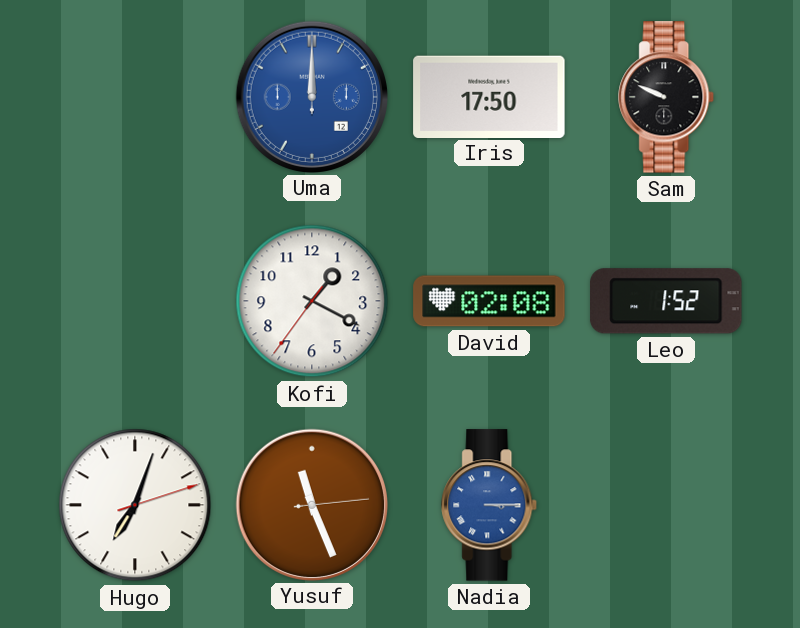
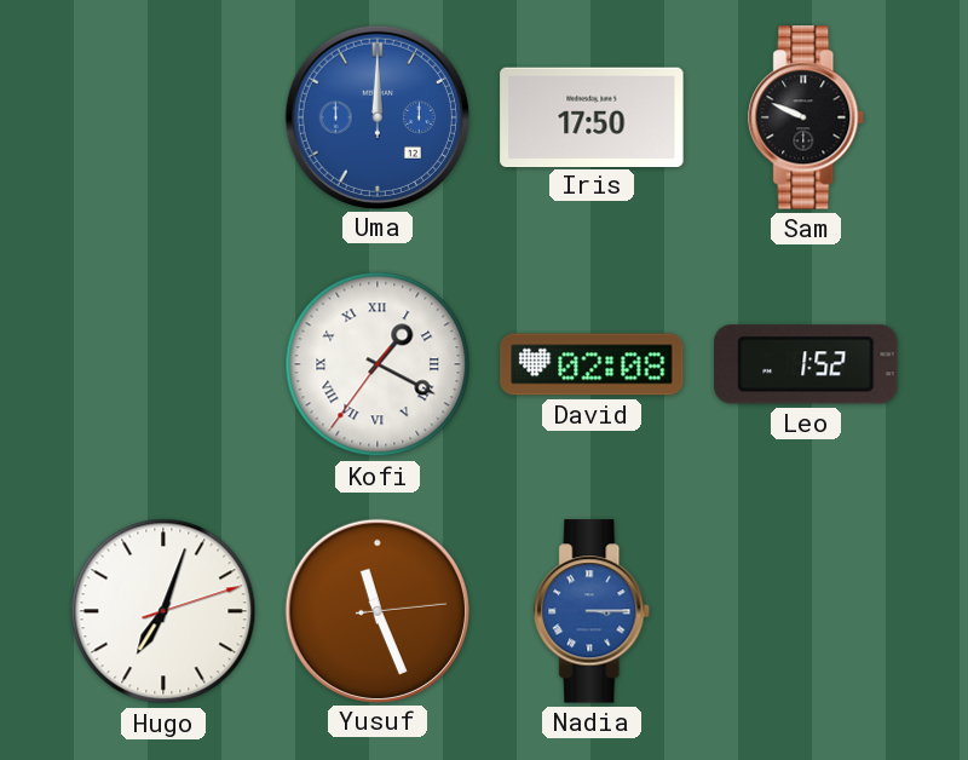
Kofi numerals: Arabic -> Roman
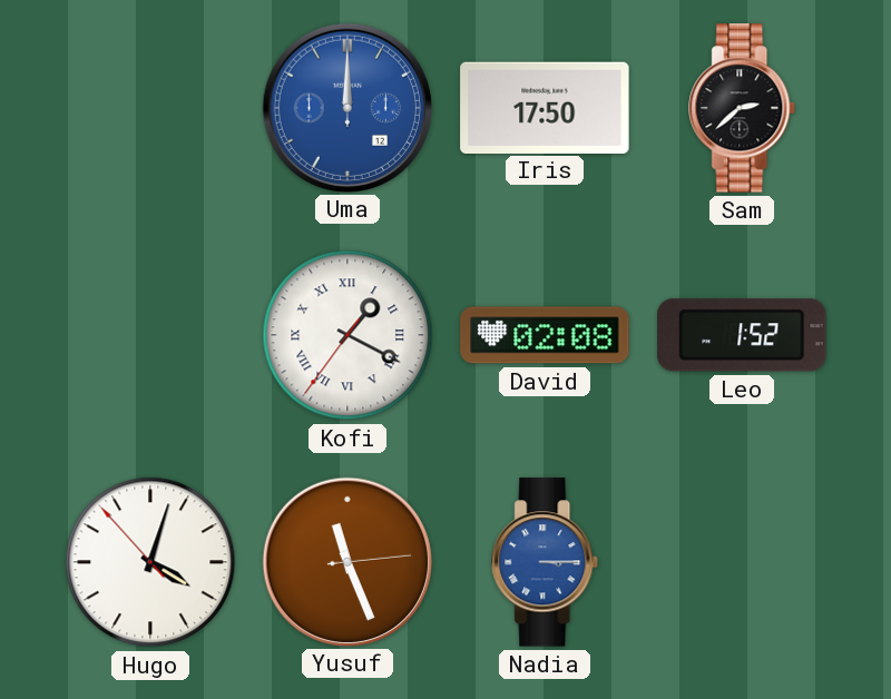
Sam: 9:49 -> 2:38
Hugo: 7:03 -> 4:02
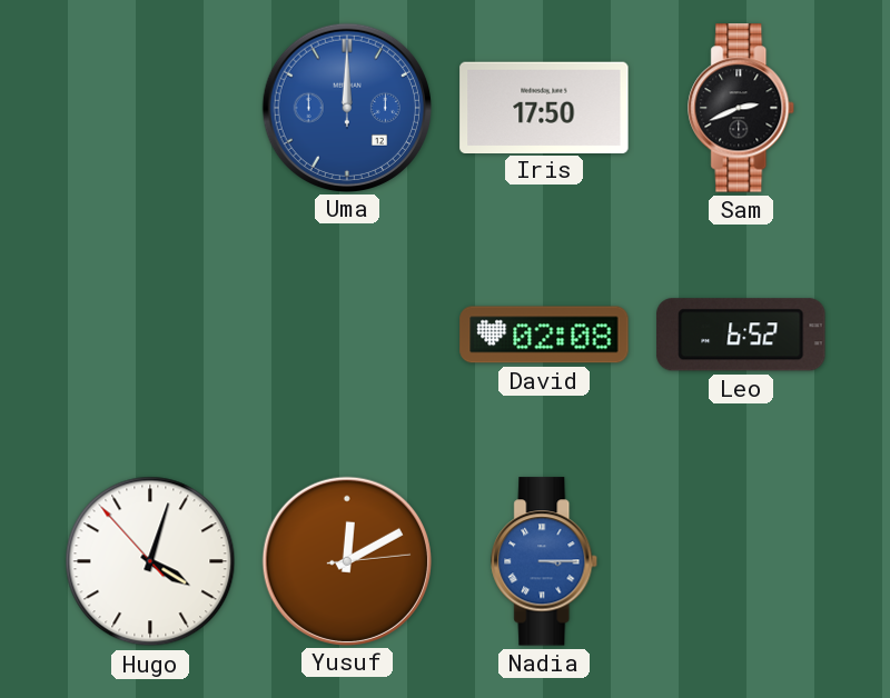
Sam: 2:38 -> 2:41
Kofi: 1:19 -> none
Leo: 1:52 -> 6:52
Yusuf: 11:26 -> 12:10
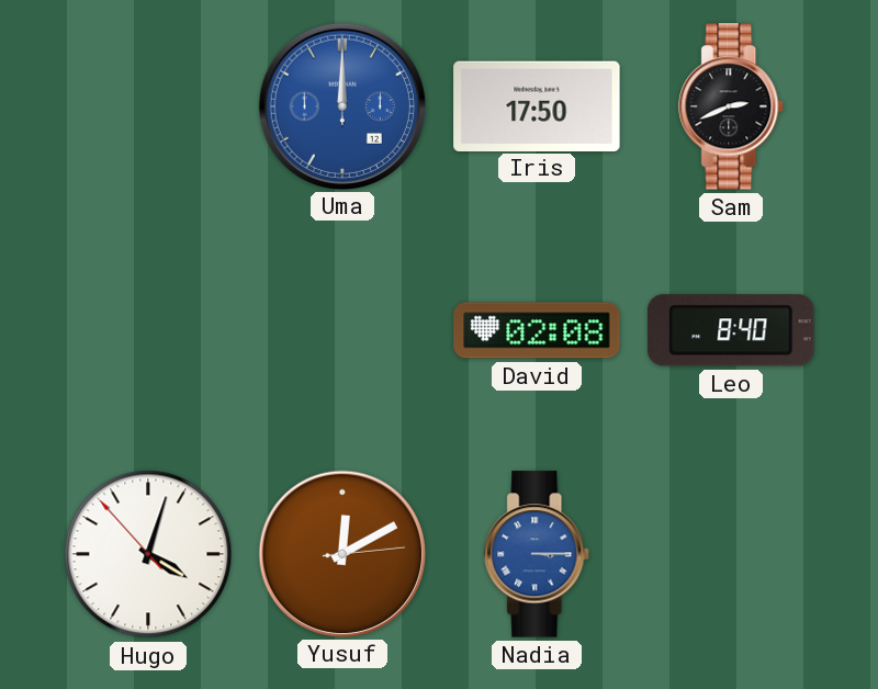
Leo: 6:52 -> 8:40
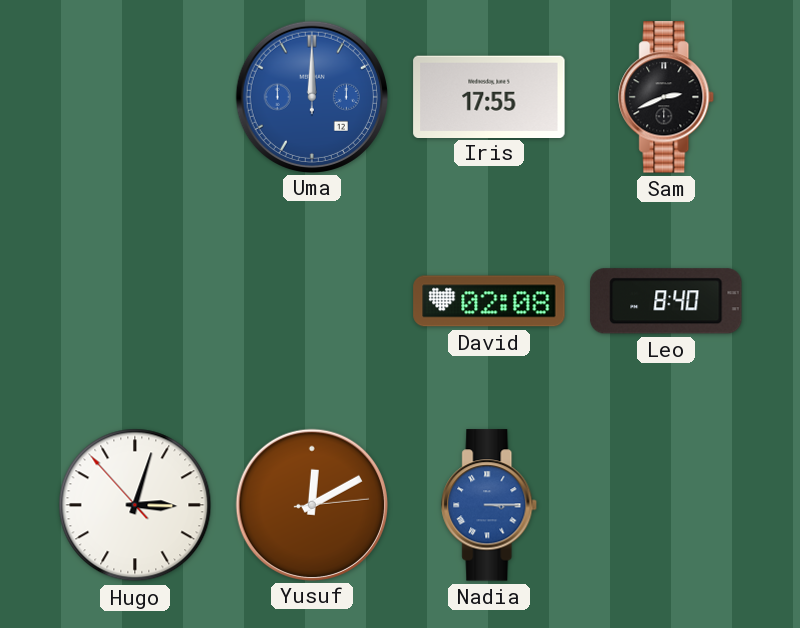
Iris: 17:50 -> 17:55
Hugo: 4:02 -> 3:02
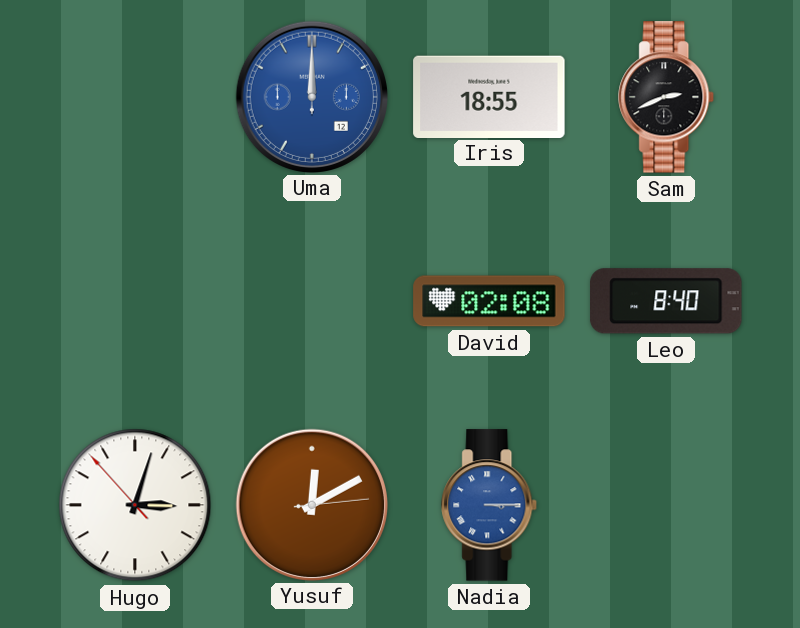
Iris: 17:55 -> 18:55
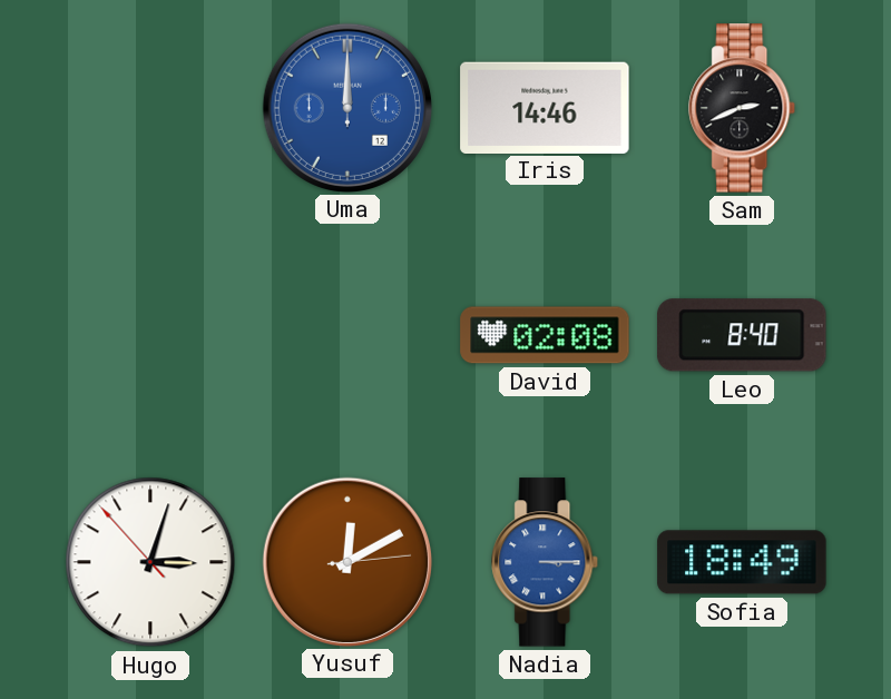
Iris: 18:55 -> 14:46
Sofia: none -> 18:49
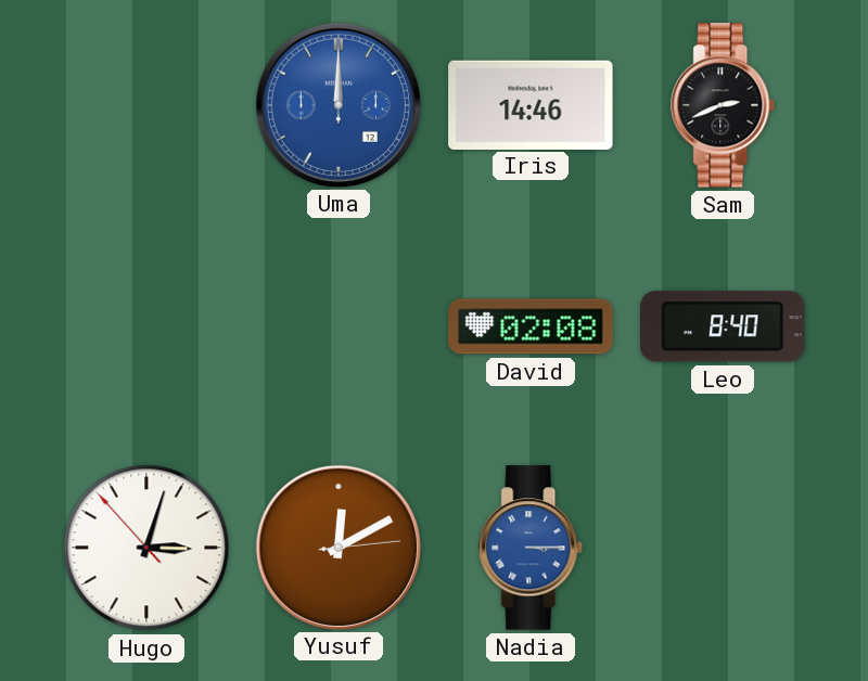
Sofia: 18:49 -> none
